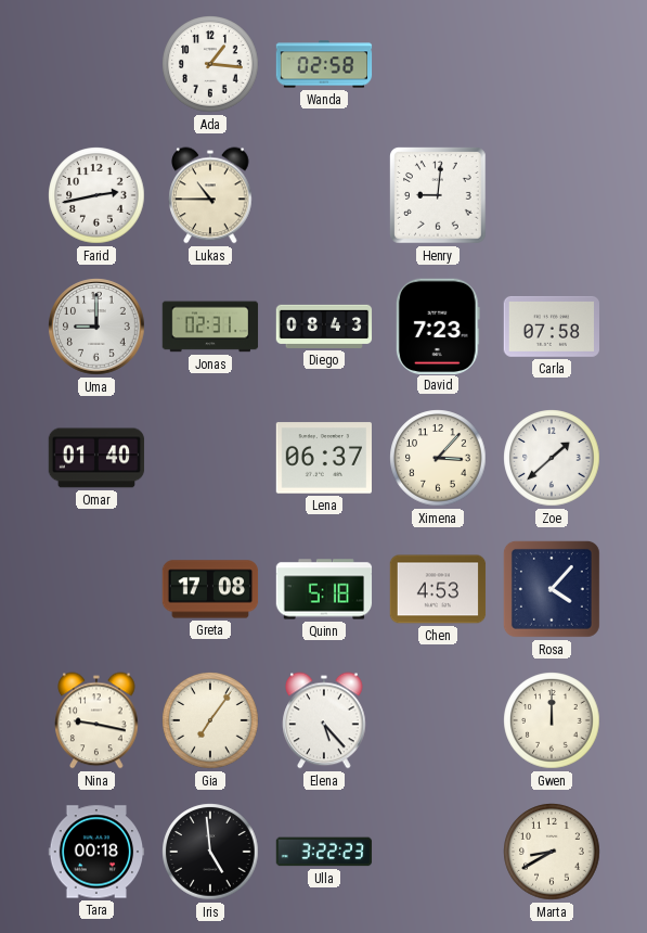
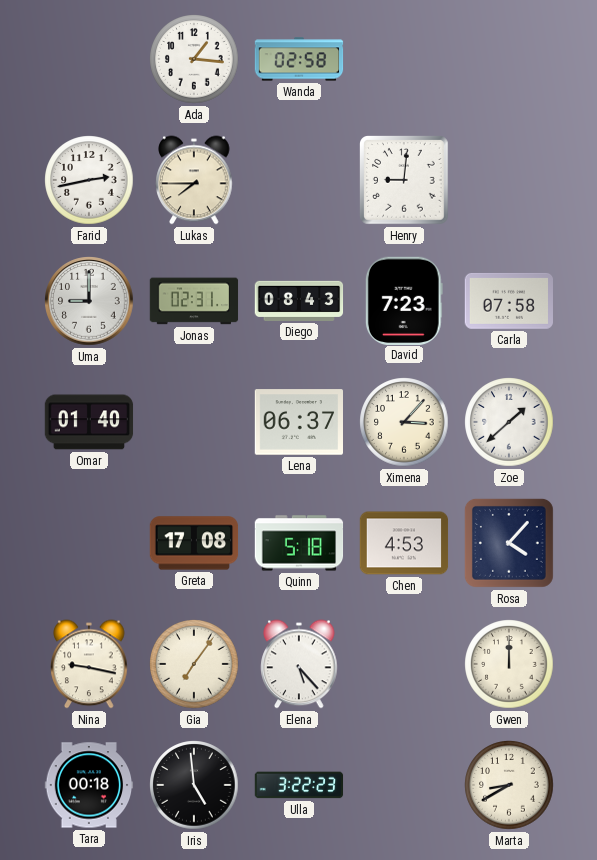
Lukas: 10:45 -> 7:45
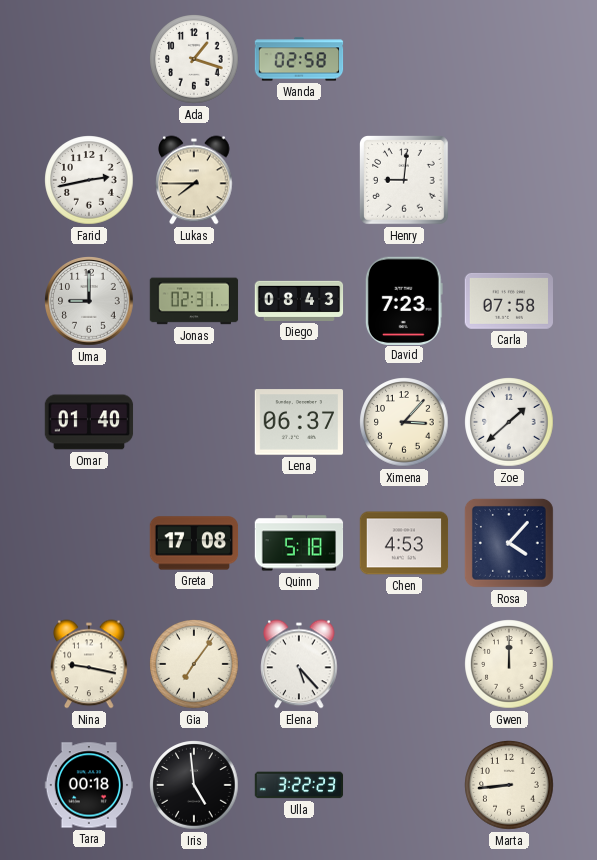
Ada: 1:16 -> 1:18
Marta: 8:40 -> 8:44
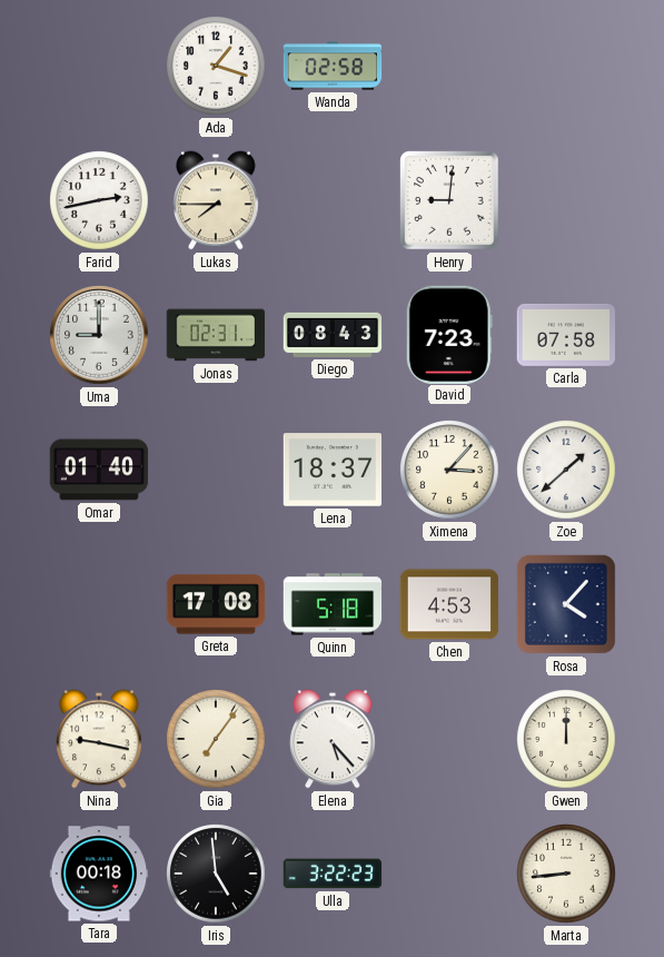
Lena: 06:37 -> 18:37
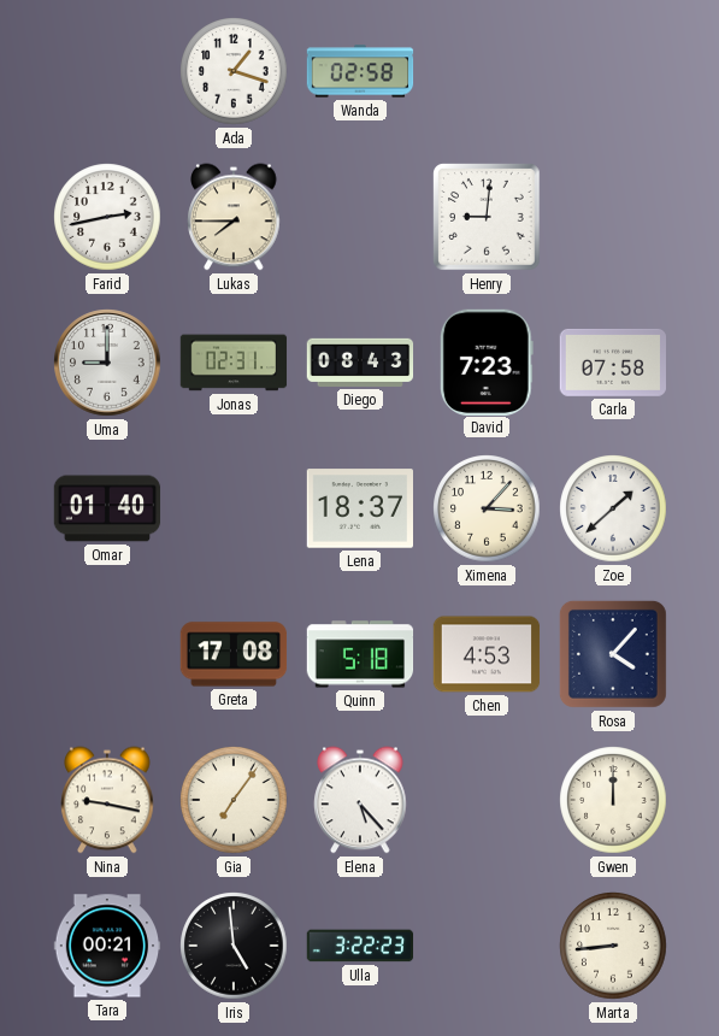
Tara: 00:18 -> 00:21
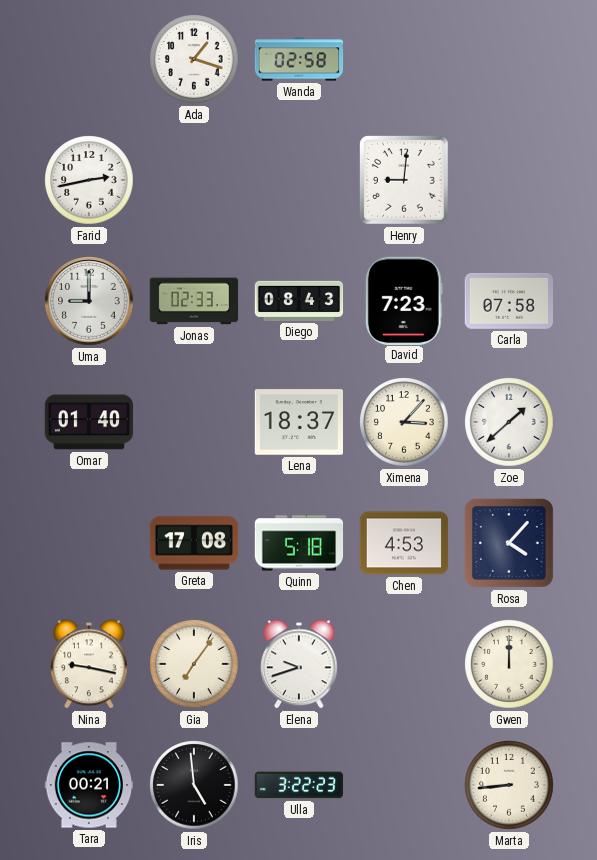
Lukas: 7:45 -> none
Jonas: 02:31 -> 02:33
Elena: 5:23 -> 9:42
